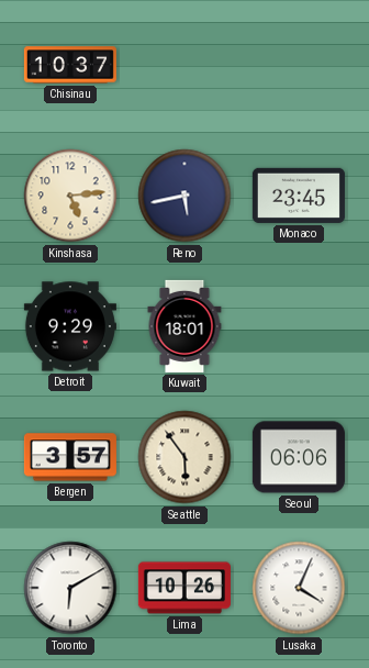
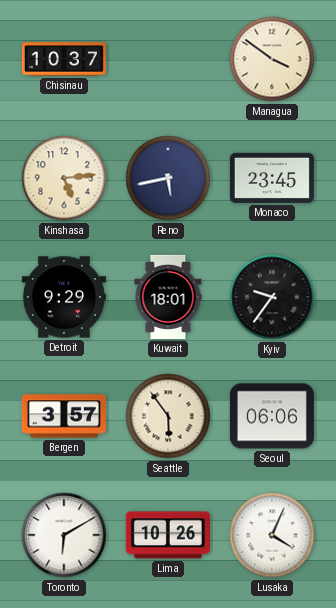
Managua: none -> 3:51
Kyiv: none -> 9:36
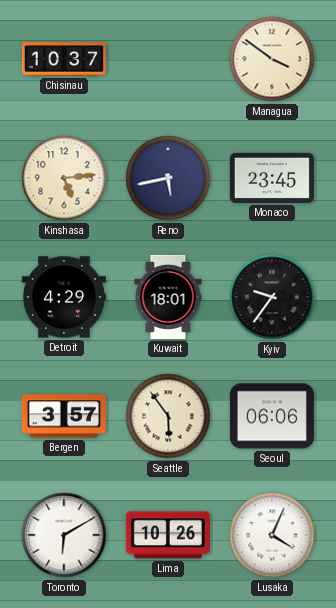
Detroit: 9:29 -> 4:29
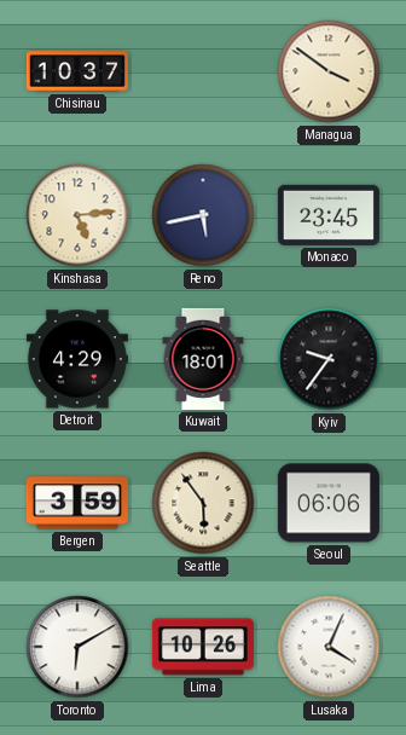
Bergen: 3:57 -> 3:59
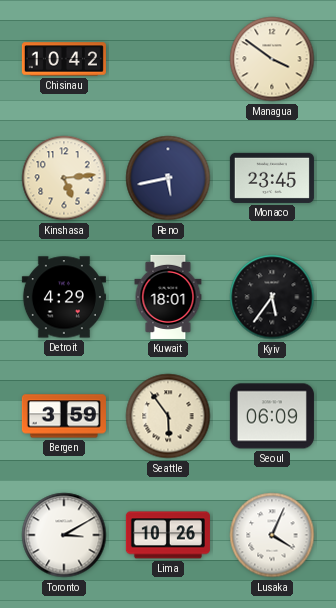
Chisinau: 10:37 -> 10:42
Kyiv: 9:36 -> 5:36
Seoul: 06:06 -> 06:09
Toronto: 6:10 -> 3:10
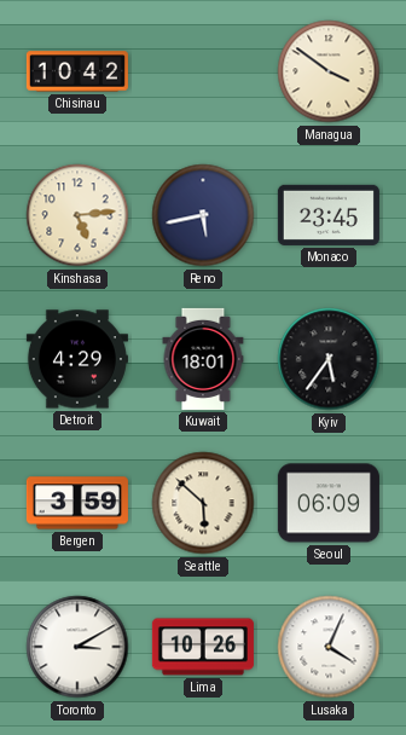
Seattle: 5:54 -> 5:52
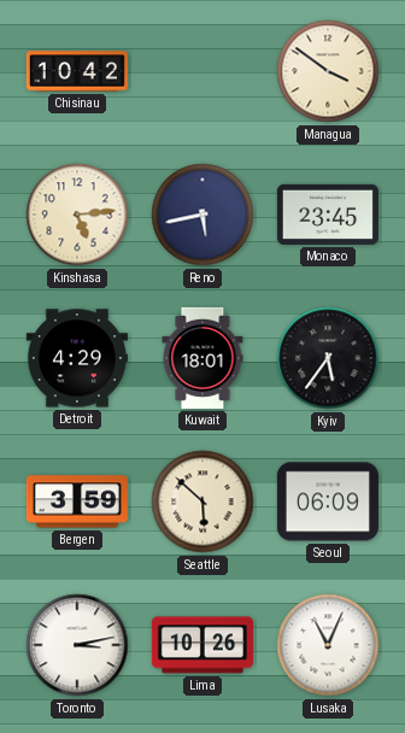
Toronto: 3:10 -> 3:13
Lusaka: 4:04 -> 11:04
